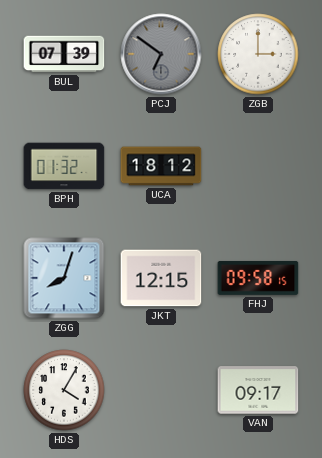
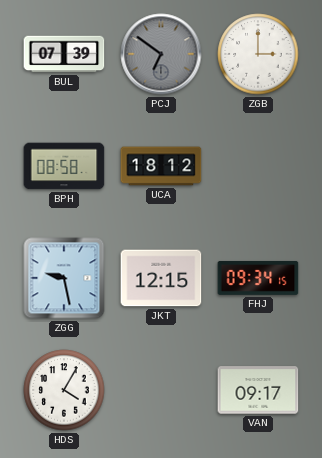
BPH: 01:32 -> 08:58
ZGG: 8:03 -> 9:28
FHJ: 09:58 -> 09:34
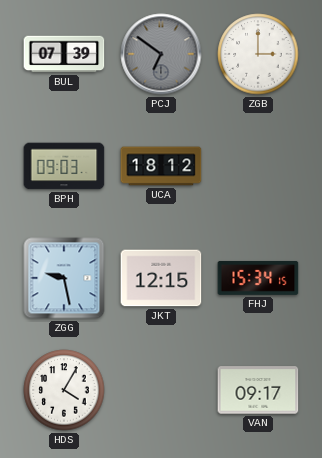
BPH: 08:58 -> 09:03
FHJ: 09:34 -> 15:34
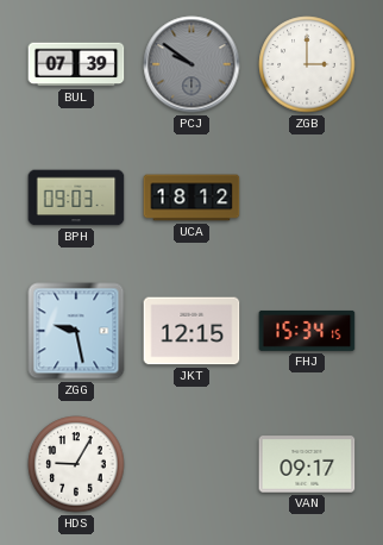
PCJ: 6:51 -> 9:51
HDS: 4:05 -> 9:05
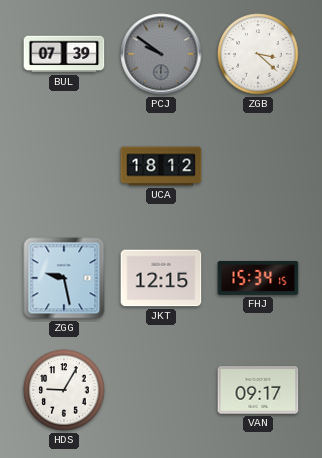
ZGB: 3:00 -> 3:22
BPH: 09:03 -> none
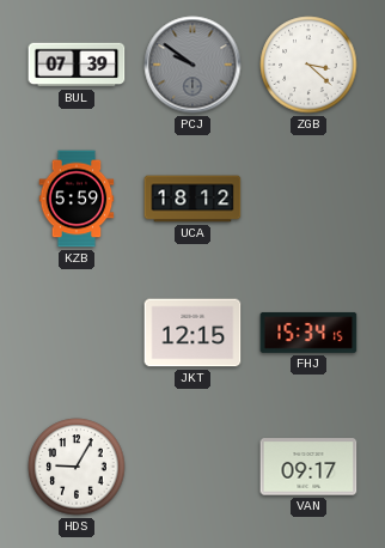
KZB: none -> 5:59
ZGG: 9:28 -> none
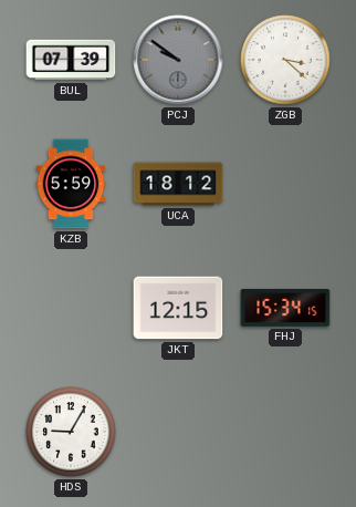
VAN: 09:17 -> none
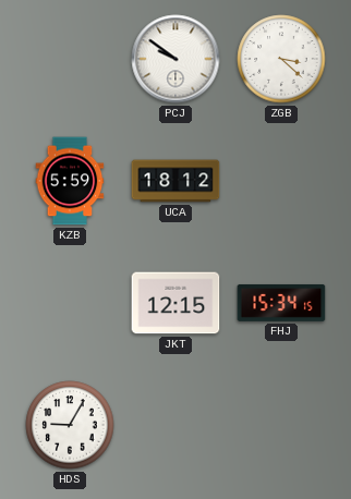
BUL: 07:39 -> none
PCJ dial: grey -> white
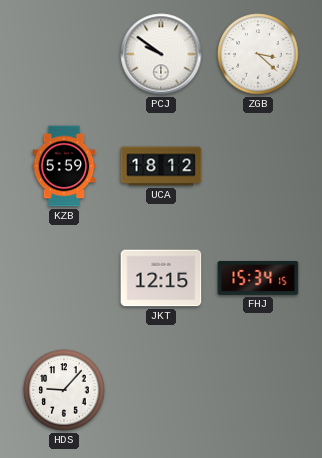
HDS: 9:05 -> 9:07
